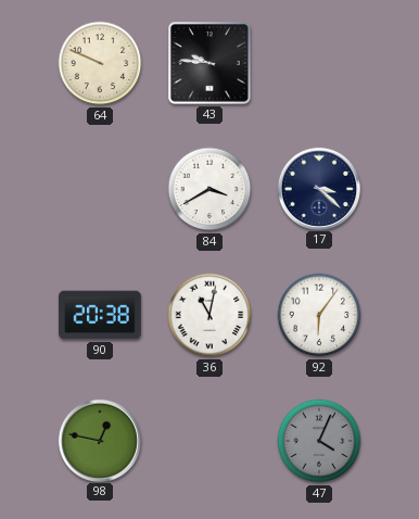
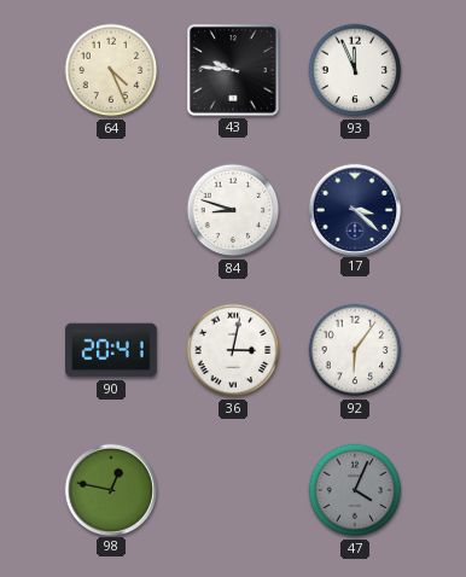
64: 9:49 -> 4:26
93: none -> 11:56
84: 3:40 -> 8:48
90: 20:38 -> 20:41
36: 11:02 -> 3:02
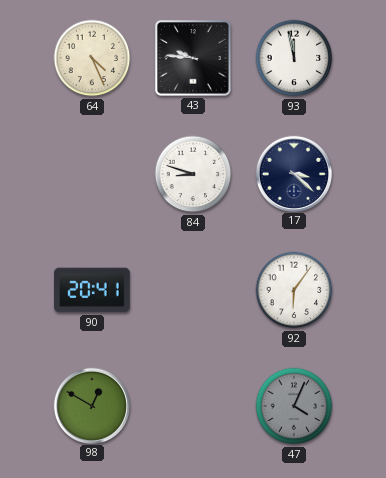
93: 11:56 -> 11:58
36: 3:02 -> none
98: 12:47 -> 12:50
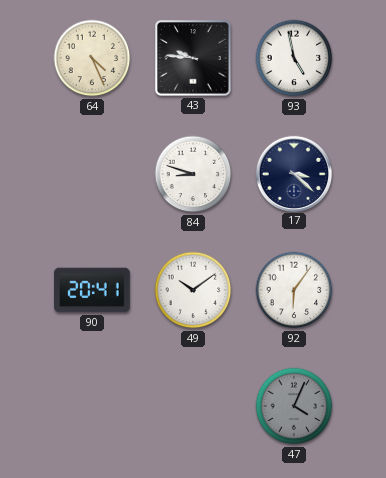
93: 11:58 -> 4:58
49: none -> 10:09
98: 12:50 -> none
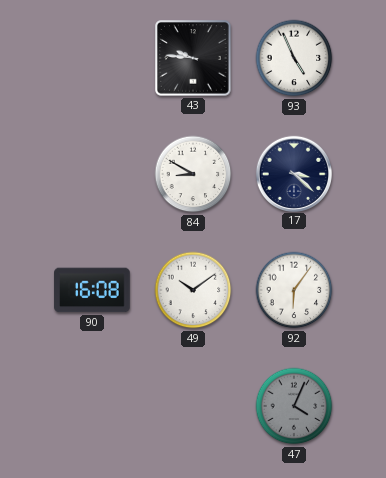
64: 4:26 -> none
93: 4:58 -> 4:56
84: 8:48 -> 8:50
90: 20:41 -> 16:08
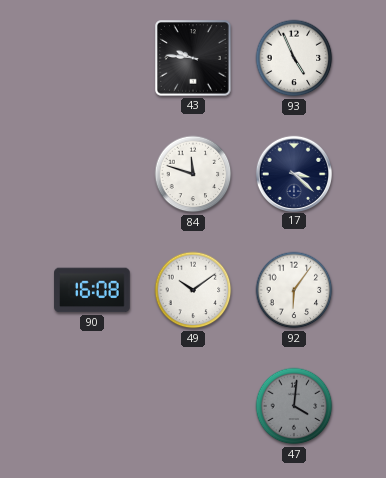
84: 8:50 -> 11:48
47: 4:04 -> 4:01
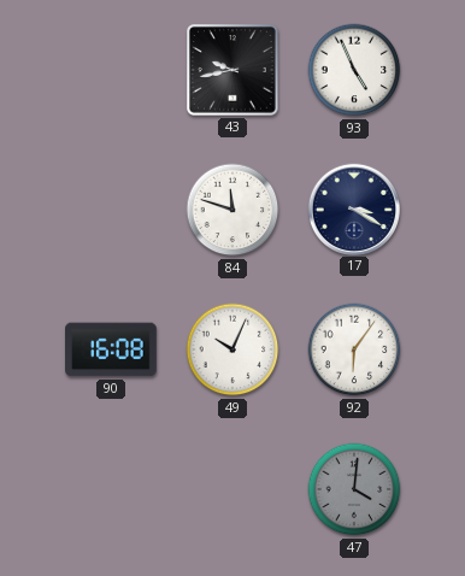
43: 9:46 -> 9:43
17: 3:22 -> 3:20
49: 10:09 -> 10:04
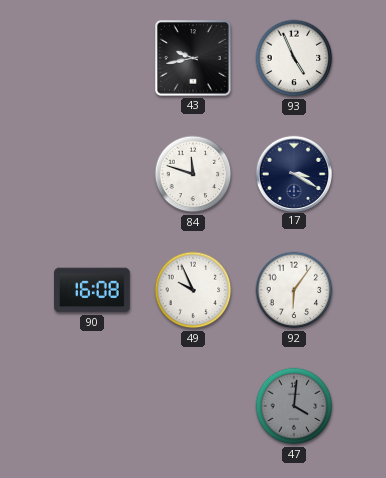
49: 10:04 -> 9:56
